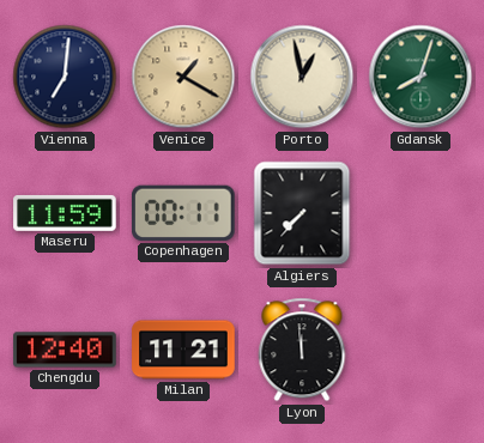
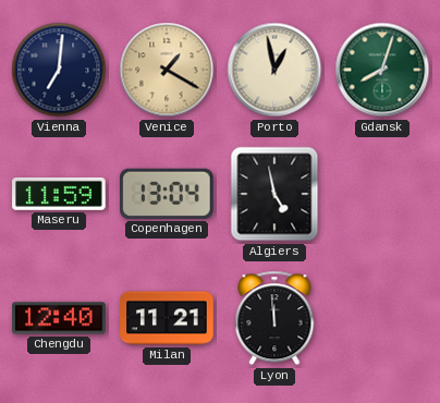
Copenhagen: 00:11 -> 13:04
Algiers: 7:37 -> 4:58
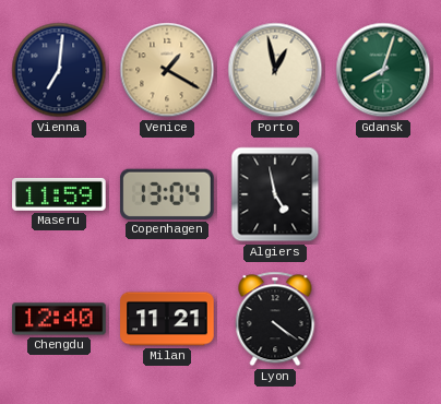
Lyon: 11:59 -> 4:21
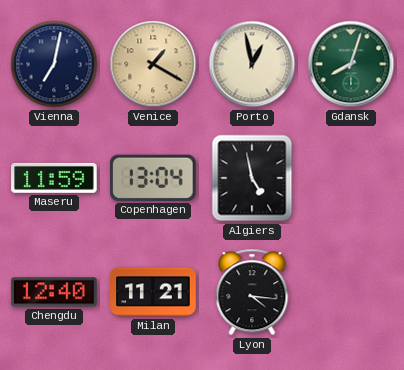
Vienna: 7:01 -> 7:02
Lyon: 4:21 -> 4:16
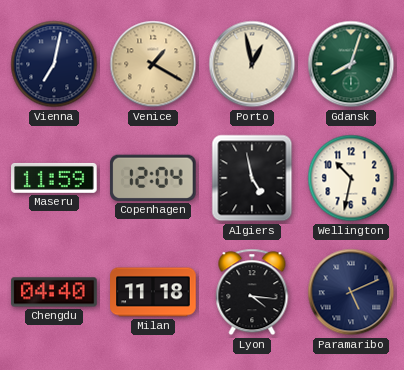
Copenhagen: 13:04 -> 12:04
Wellington: none -> 10:32
Chengdu: 12:40 -> 04:40
Milan: 11:21 -> 11:18
Paramaribo: none -> 5:11
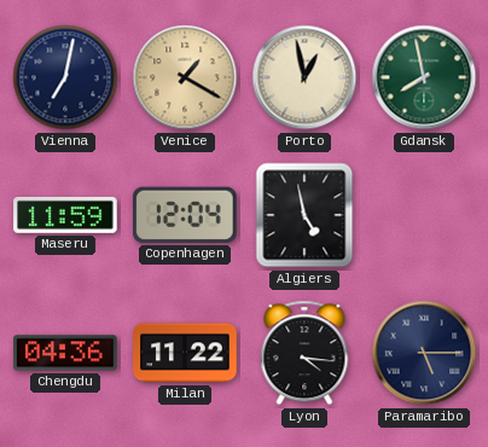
Gdansk: 8:03 -> 7:58
Wellington: 10:32 -> none
Chengdu: 04:40 -> 04:36
Milan: 11:18 -> 11:22
Paramaribo: 5:11 -> 5:15
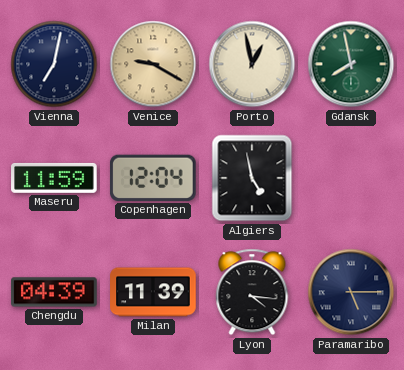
Venice: 1:20 -> 9:20
Chengdu: 04:36 -> 04:39
Milan: 11:22 -> 11:39
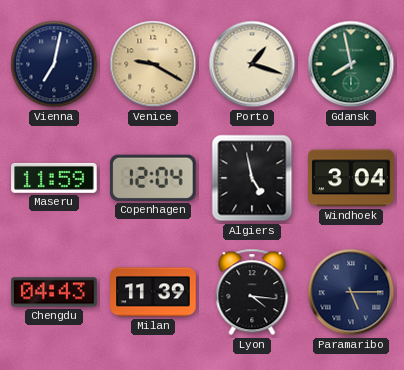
Porto: 12:58 -> 1:18
Windhoek: none -> 3:04
Chengdu: 04:39 -> 04:43
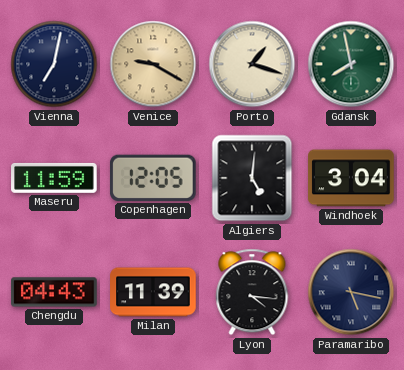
Copenhagen: 12:04 -> 12:05
Algiers: 4:58 -> 5:01
Paramaribo: 5:15 -> 5:17
